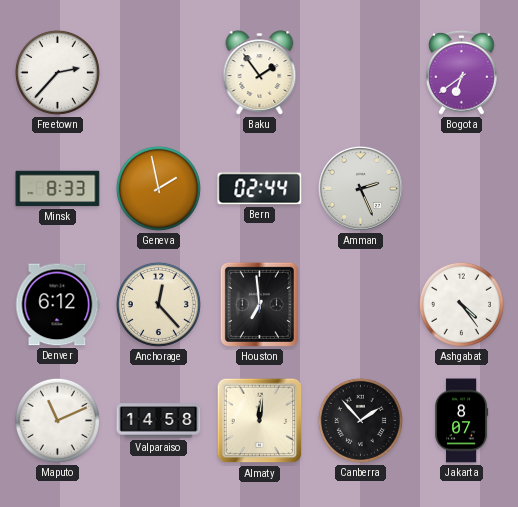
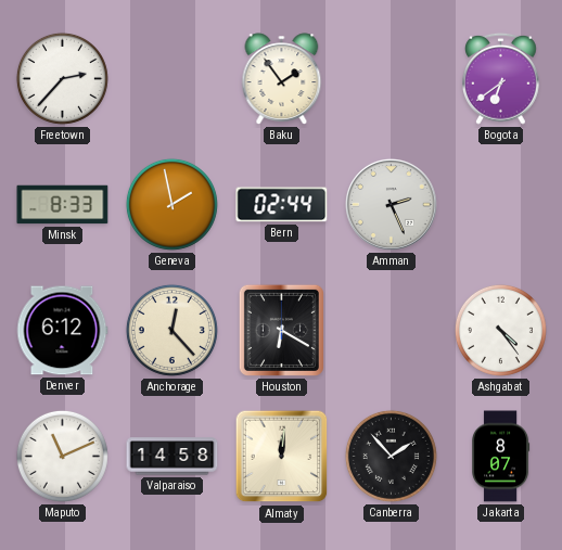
Houston: 6:59 -> 6:20
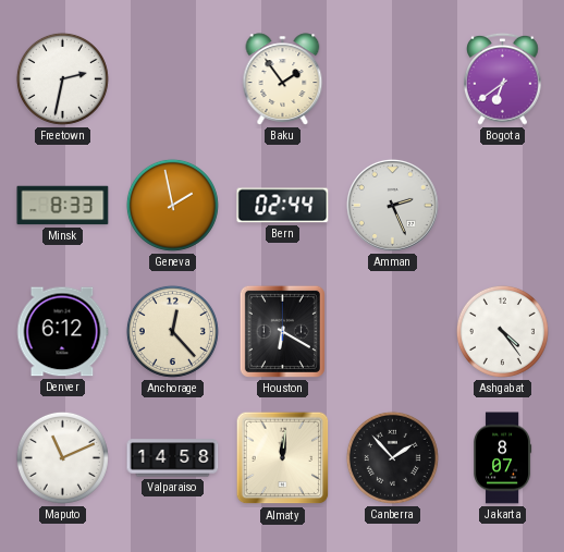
Freetown: 2:37 -> 2:32
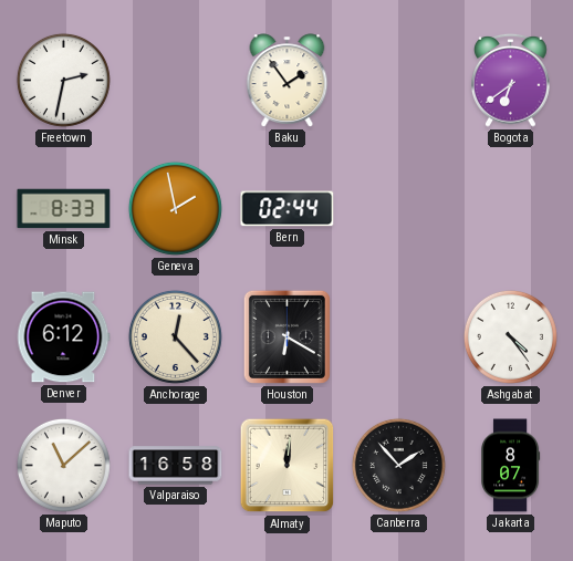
Amman: 2:26 -> none
Maputo: 11:11 -> 11:08
Valparaiso: 14:58 -> 16:58
